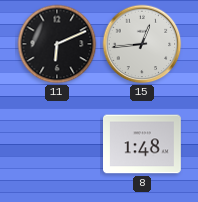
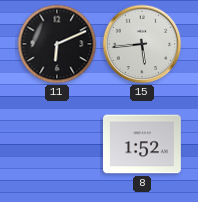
15: 12:44 -> 5:44
8: 1:48 -> 1:52
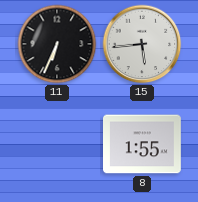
11: 6:11 -> 6:34
8: 1:52 -> 1:55
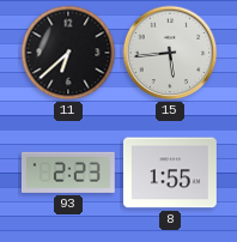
11: 6:34 -> 6:38
93: none -> 2:23
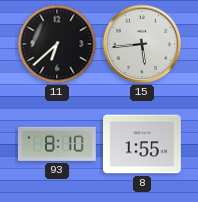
93: 2:23 -> 8:10
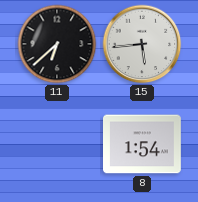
93: 8:10 -> none
8: 1:55 -> 1:54
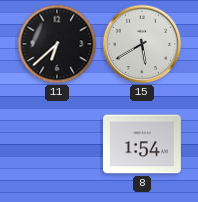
15: 5:44 -> 5:40
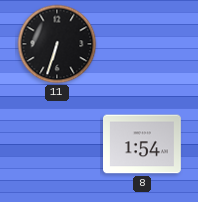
11: 6:38 -> 6:33
15: 5:40 -> none
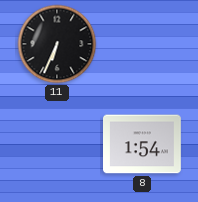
11: 6:33 -> 6:34
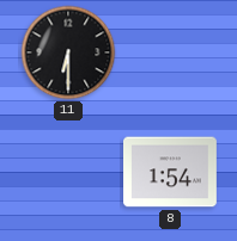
11: 6:34 -> 6:30
